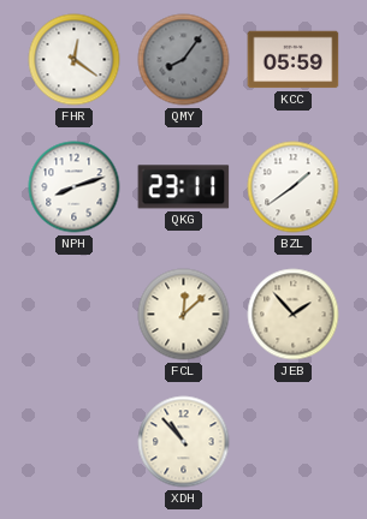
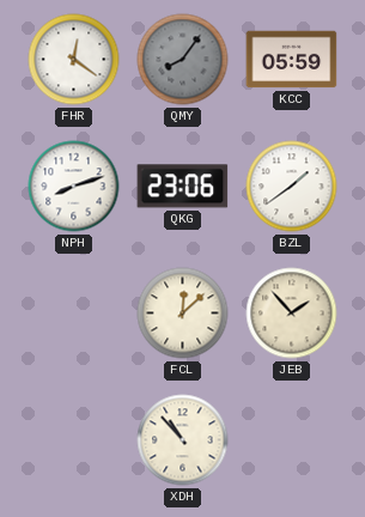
QKG: 23:11 -> 23:06
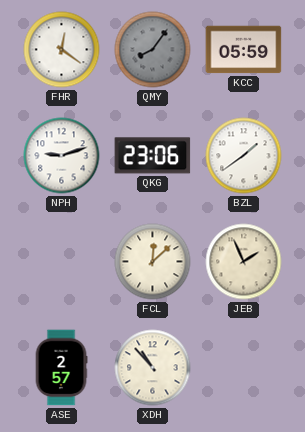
NPH: 8:12 -> 9:12
JEB: 1:53 -> 1:56
ASE: none -> 2:57
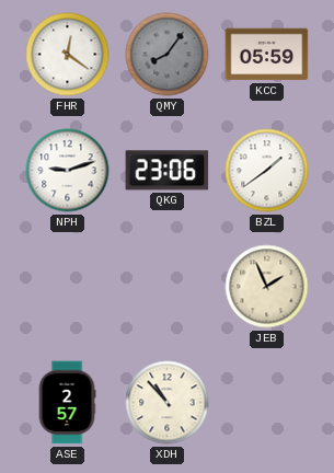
FCL: 12:08 -> none
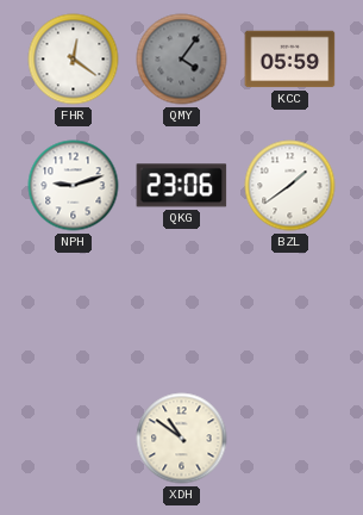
QMY: 8:06 -> 4:06
JEB: 1:56 -> none
ASE: 2:57 -> none
XDH: 10:53 -> 10:51
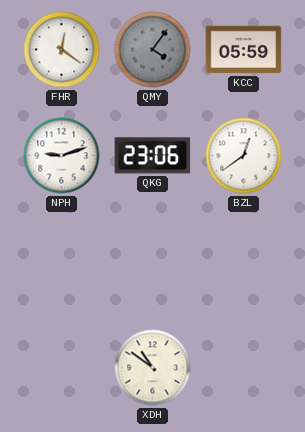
BZL: 1:39 -> 12:39
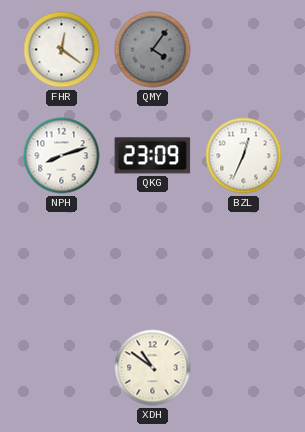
KCC: 05:59 -> none
NPH: 9:12 -> 8:12
QKG: 23:06 -> 23:09
BZL: 12:39 -> 12:34
